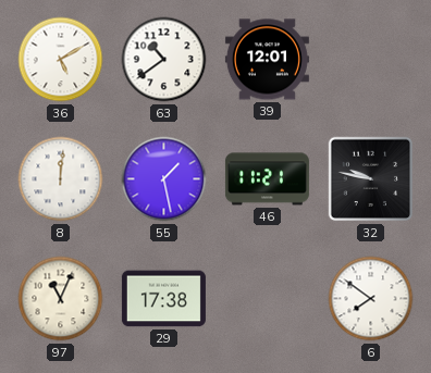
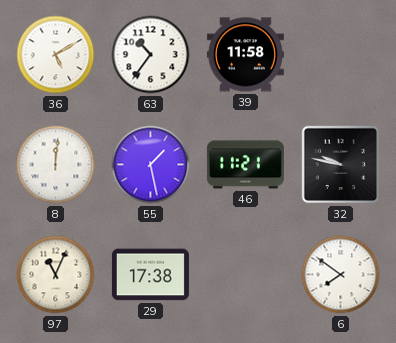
63: 10:39 -> 10:36
39: 12:01 -> 11:58
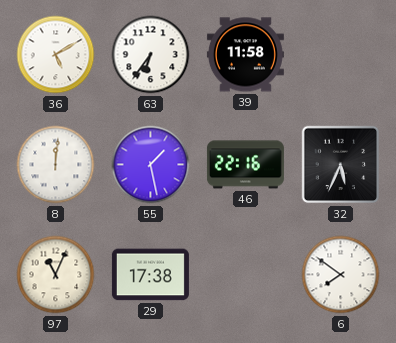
63: 10:36 -> 6:36
46: 11:21 -> 22:16
32: 9:47 -> 5:34
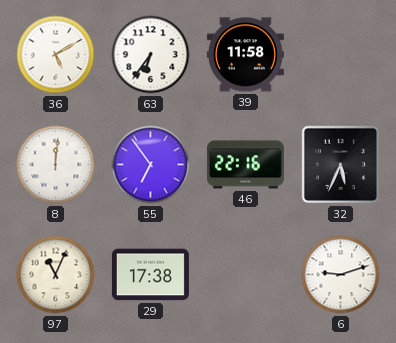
55: 1:28 -> 6:54
6: 7:51 -> 9:12
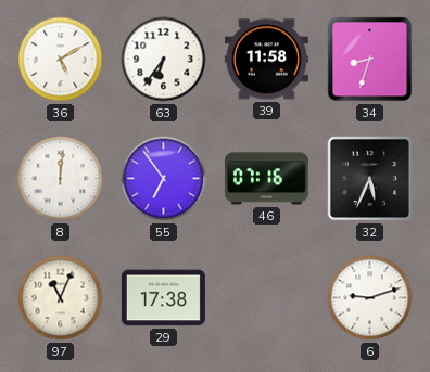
34: none -> 8:33
46: 22:16 -> 07:16
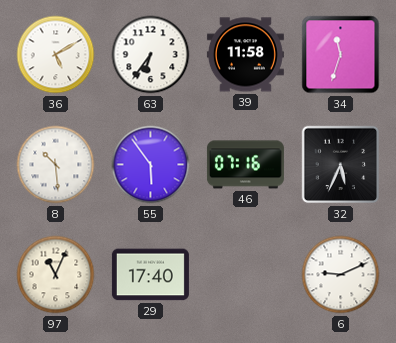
34: 8:33 -> 11:33
8: 12:01 -> 10:29
55: 6:54 -> 5:54
29: 17:38 -> 17:40
6: 9:12 -> 9:11
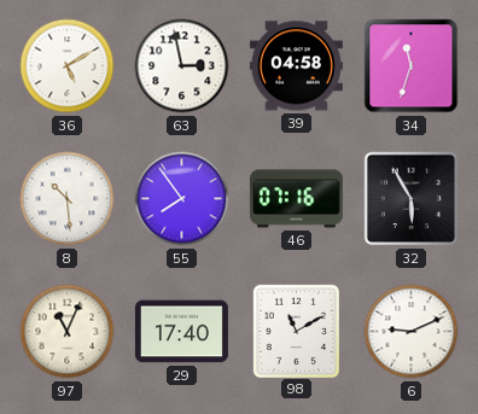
63: 6:36 -> 2:58
39: 11:58 -> 04:58
55: 5:54 -> 7:54
32: 5:34 -> 5:55
98: none -> 11:10
